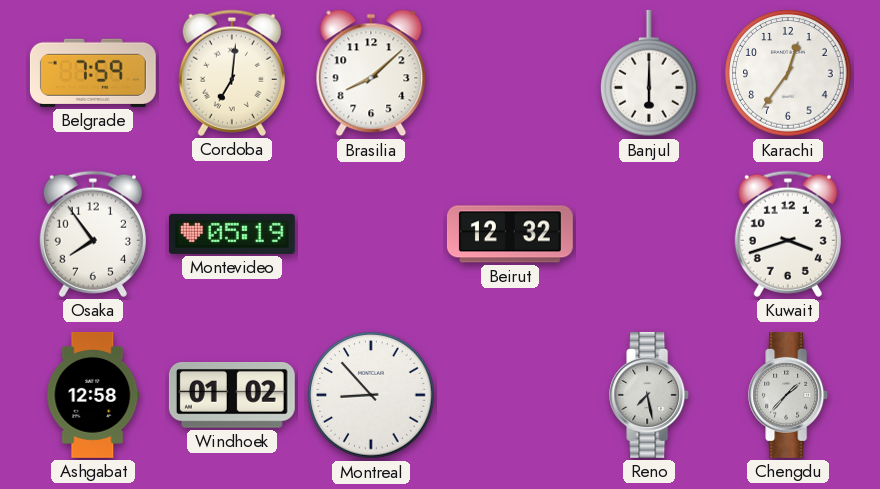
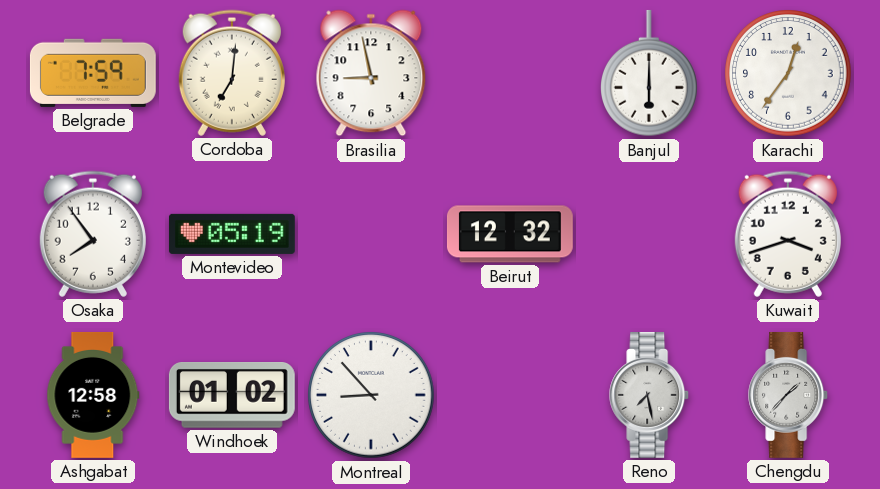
Brasilia: 8:08 -> 8:58
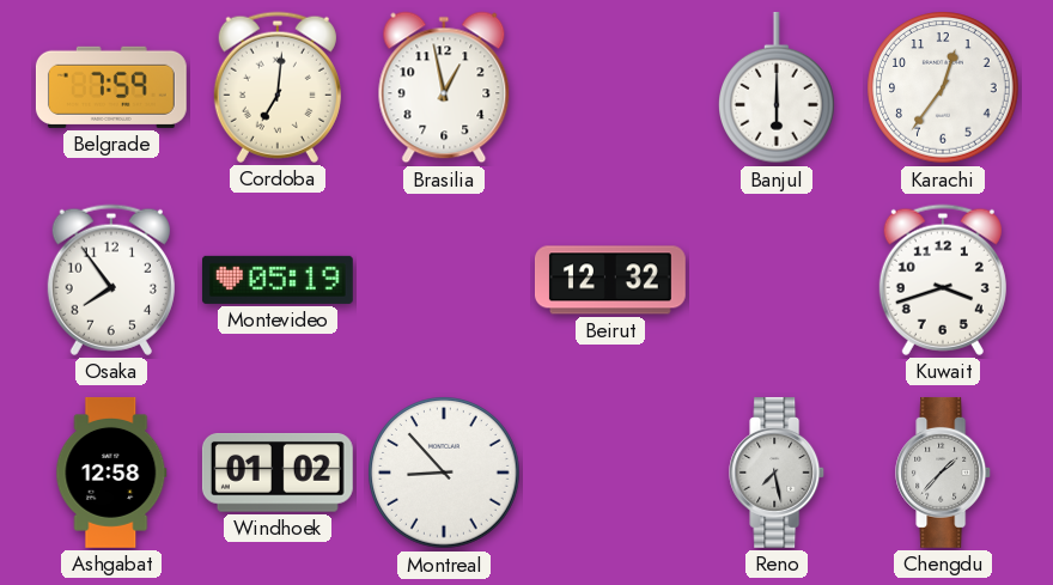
Brasilia: 8:58 -> 12:58
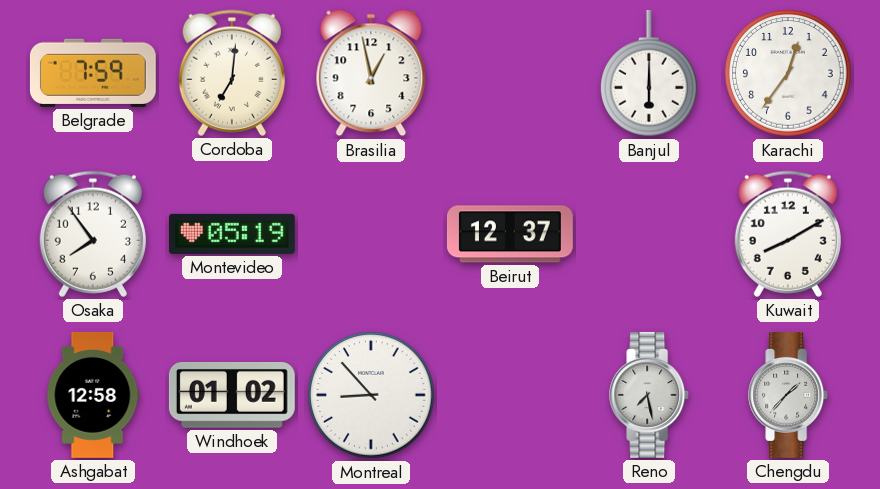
Beirut: 12:32 -> 12:37
Kuwait: 3:42 -> 8:10
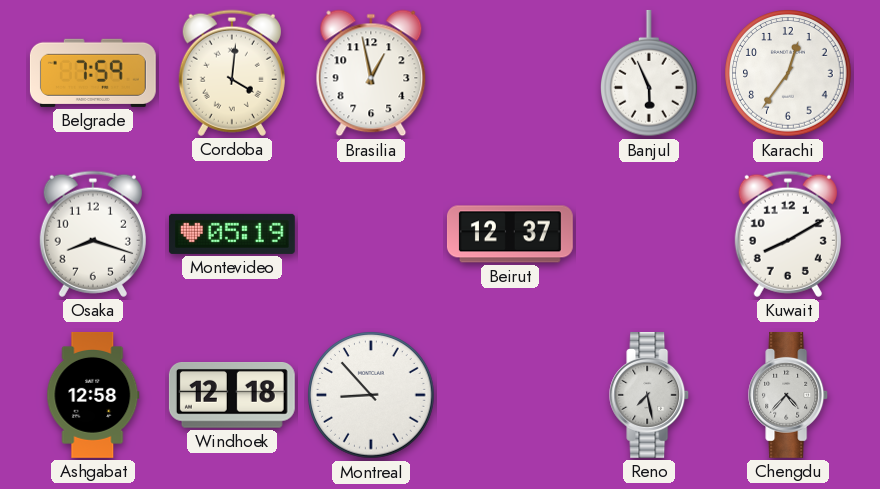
Cordoba: 7:01 -> 4:01
Banjul: 6:00 -> 5:56
Osaka: 7:54 -> 8:18
Windhoek: 01:02 -> 12:18
Chengdu: 1:37 -> 4:37
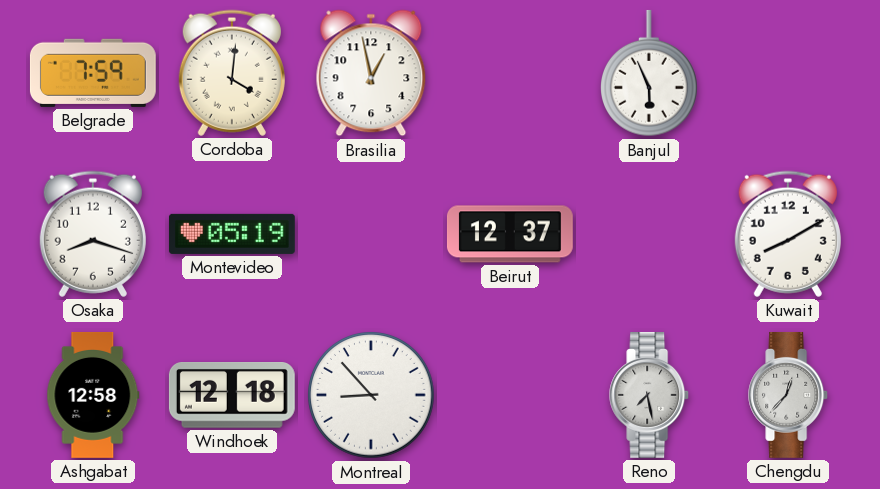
Karachi: 12:36 -> none
Chengdu: 4:37 -> 12:37
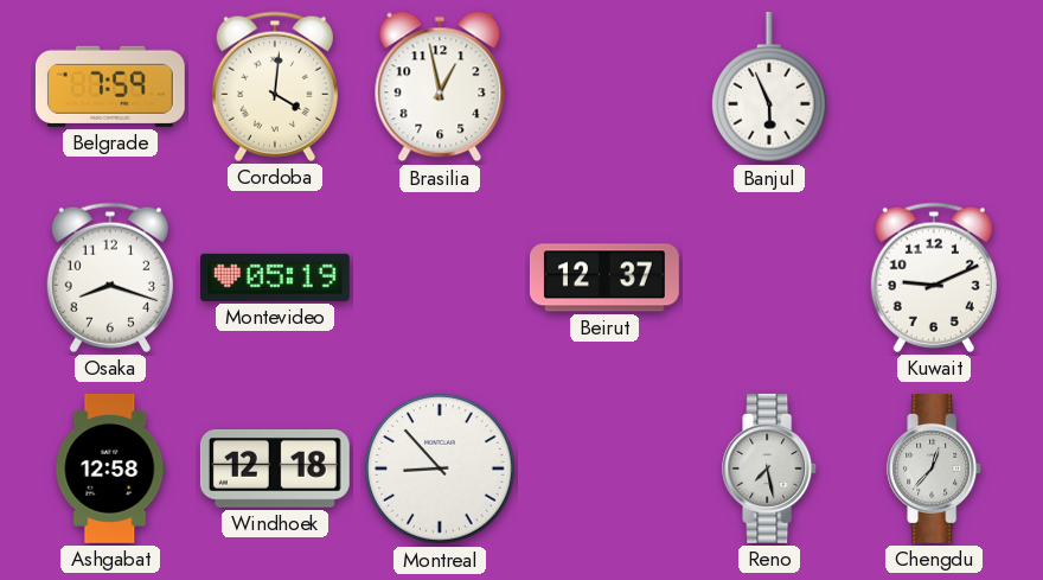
Kuwait: 8:10 -> 9:11
